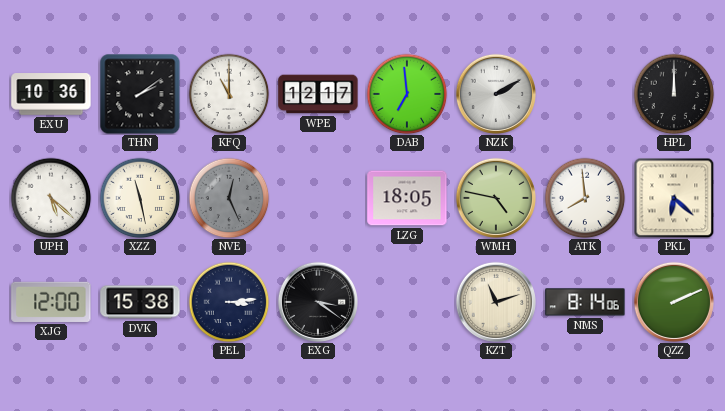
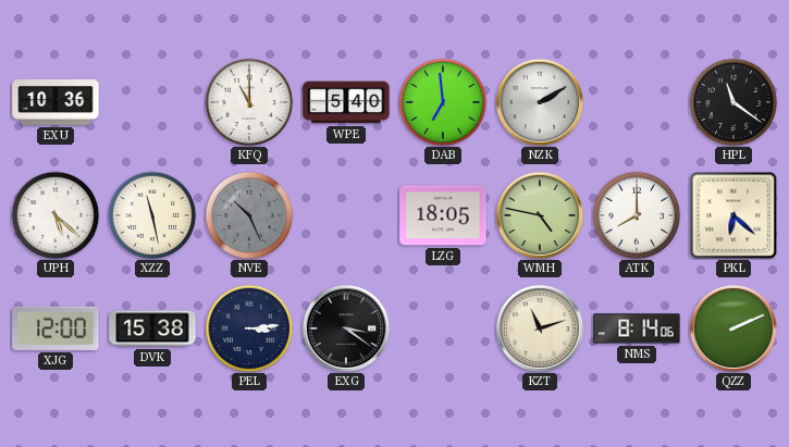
THN: 2:09 -> none
WPE: 12:17 -> 5:40
HPL: 12:00 -> 11:21
NVE: 12:26 -> 10:26
ATK: 7:59 -> 8:00
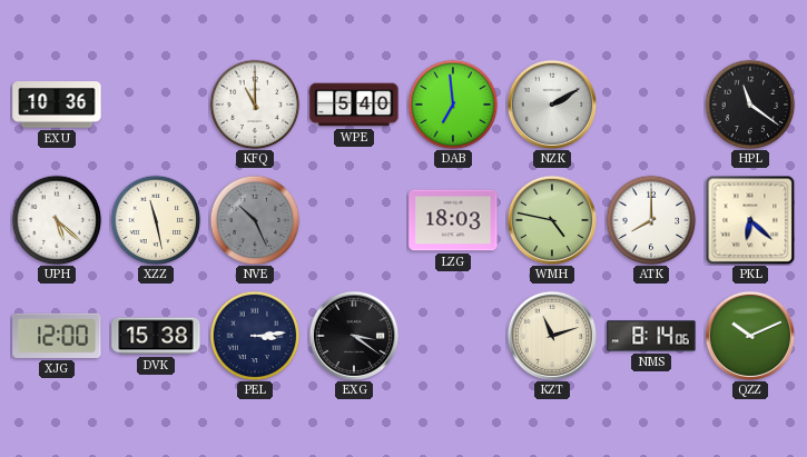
LZG: 18:05 -> 18:03
QZZ: 2:11 -> 10:11
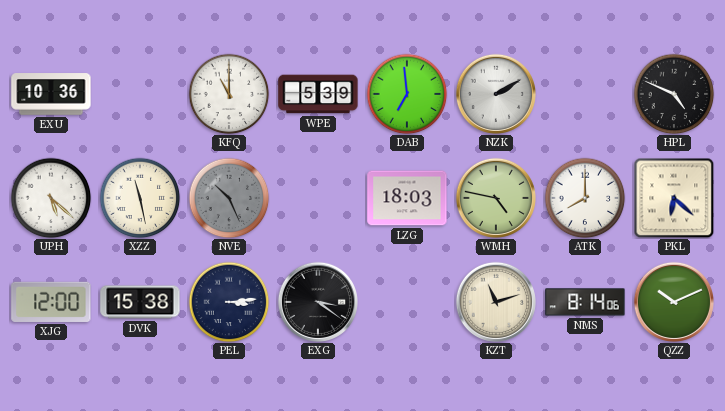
WPE: 5:40 -> 5:39
HPL: 11:21 -> 4:49
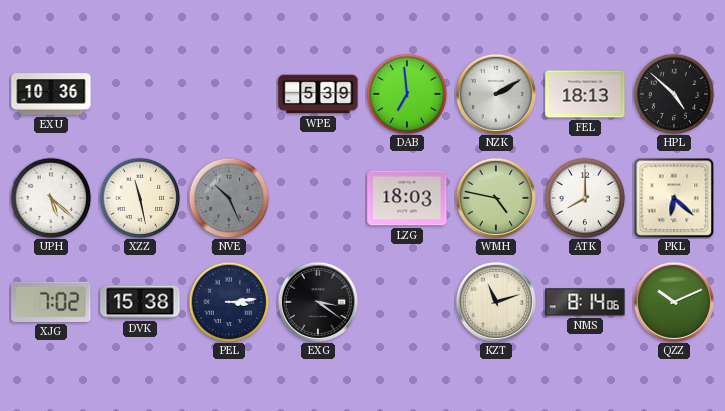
KFQ: 11:00 -> none
FEL: none -> 18:13
HPL: 4:49 -> 4:52
XJG: 12:00 -> 7:02
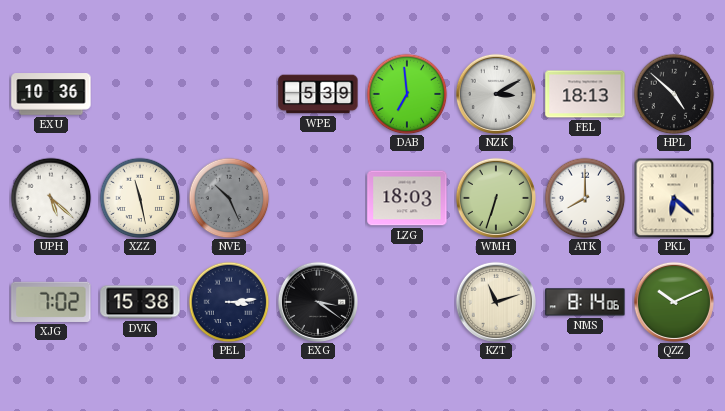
NZK: 2:10 -> 3:10
WMH: 4:47 -> 6:33
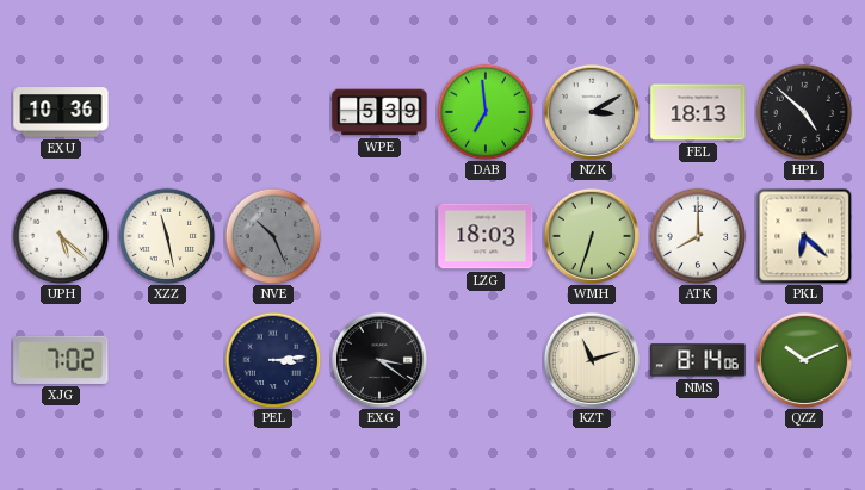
DVK: 15:38 -> none
